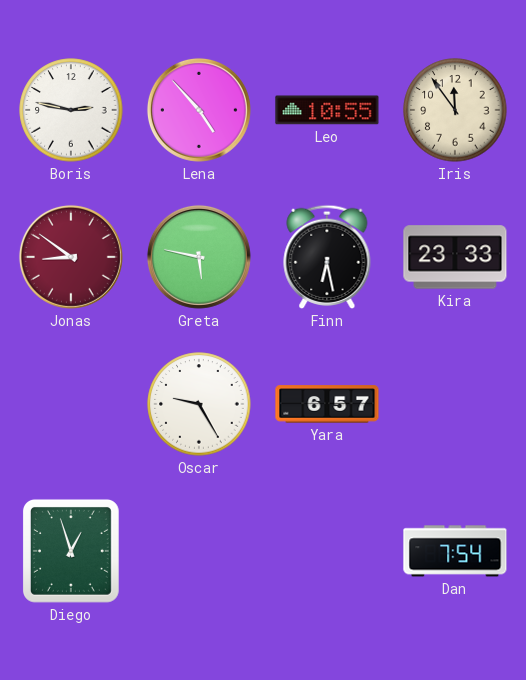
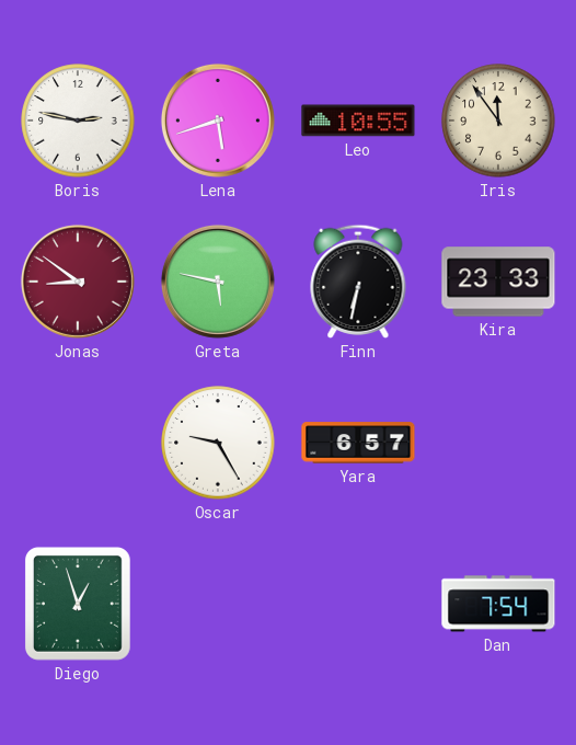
Lena: 4:53 -> 5:42
Finn: 6:28 -> 6:32
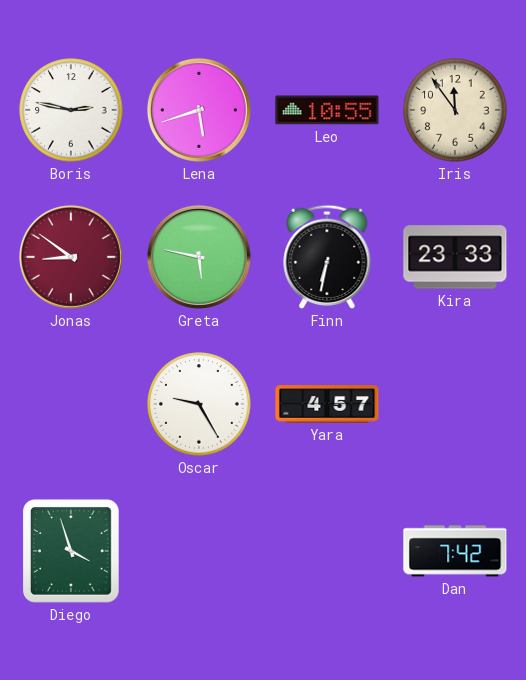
Yara: 6:57 -> 4:57
Diego: 12:57 -> 3:57
Dan: 7:54 -> 7:42
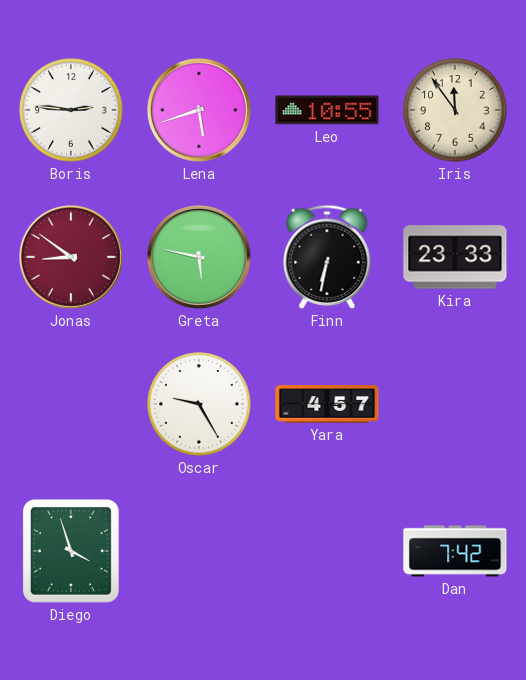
Boris: 2:47 -> 2:46
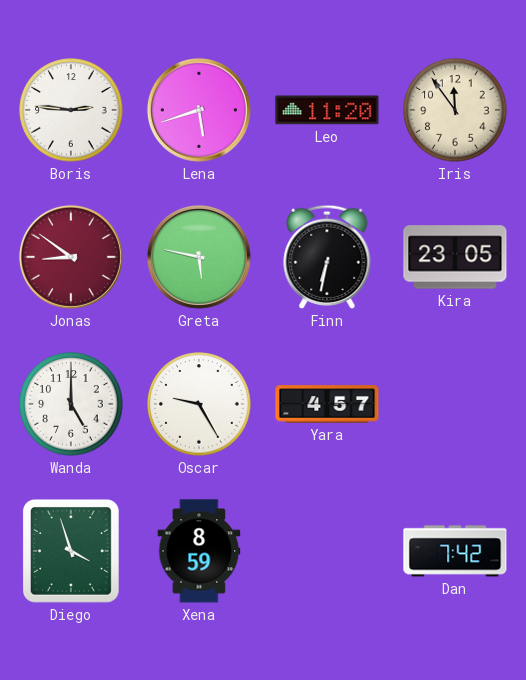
Leo: 10:55 -> 11:20
Kira: 23:33 -> 23:05
Wanda: none -> 5:00
Xena: none -> 8:59
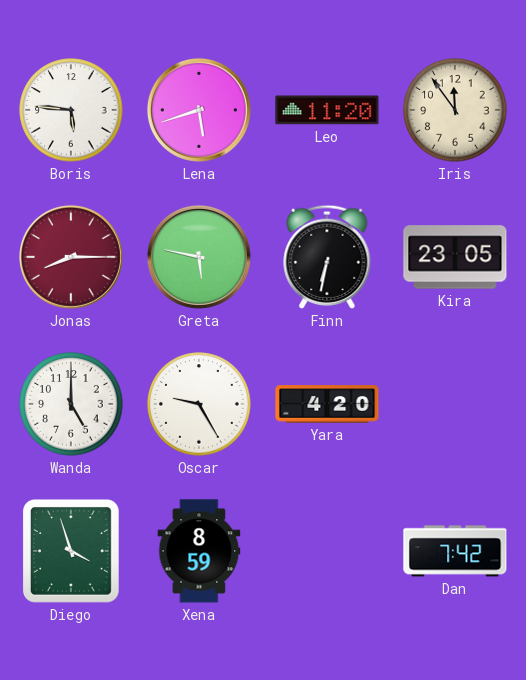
Boris: 2:46 -> 5:46
Jonas: 8:51 -> 8:15
Yara: 4:57 -> 4:20
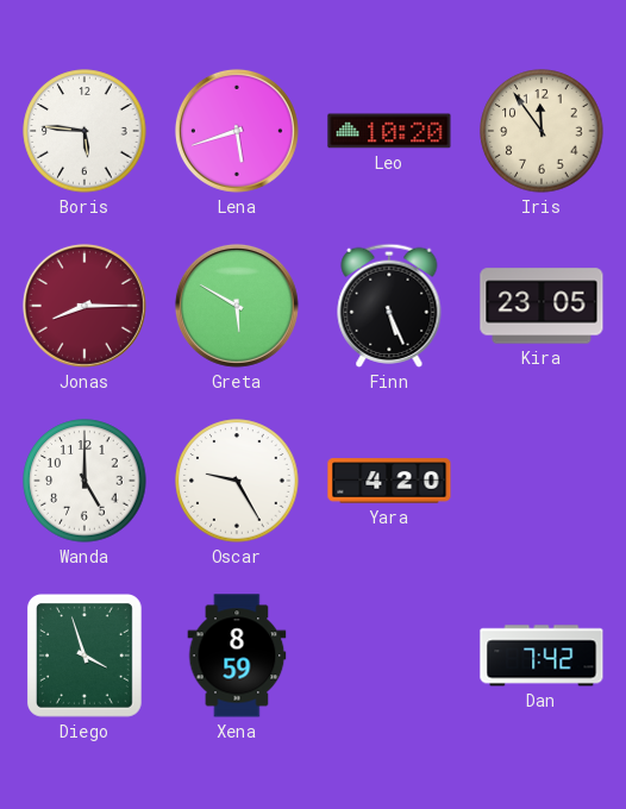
Leo: 11:20 -> 10:20
Greta: 5:47 -> 5:50
Finn: 6:32 -> 5:26
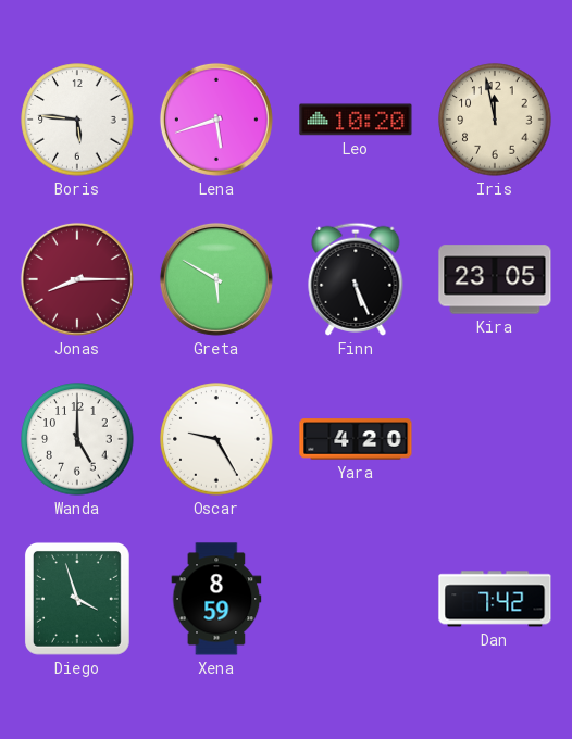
Iris: 11:54 -> 11:58
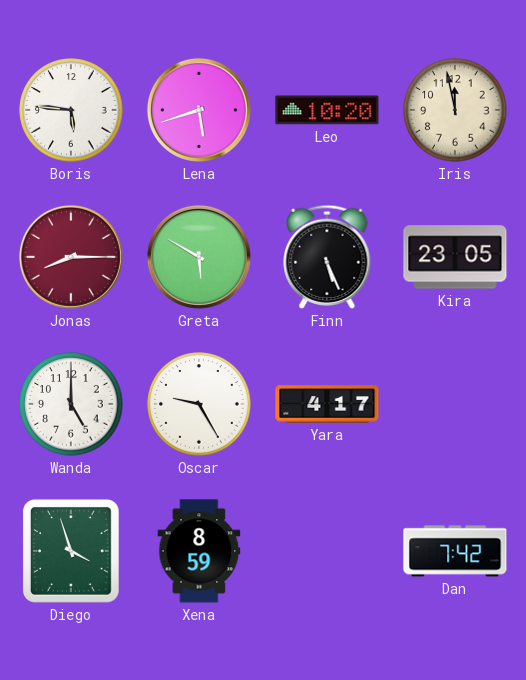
Yara: 4:20 -> 4:17
